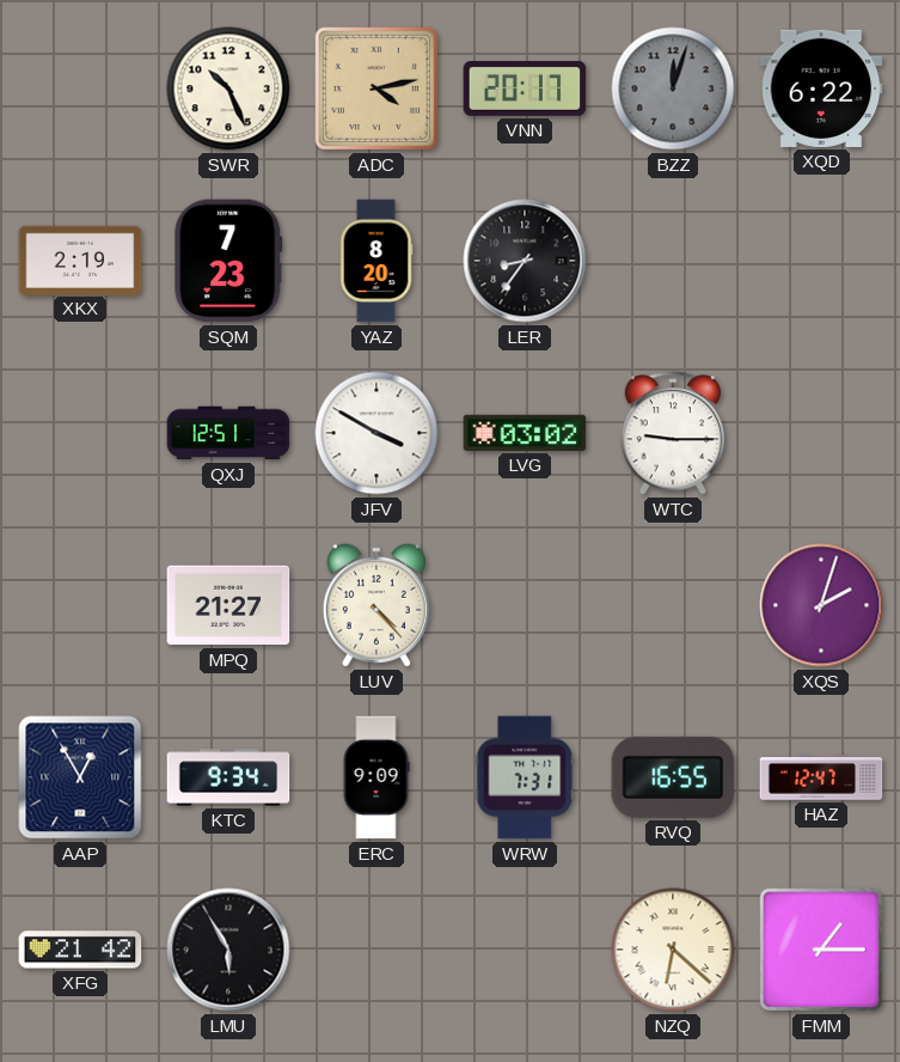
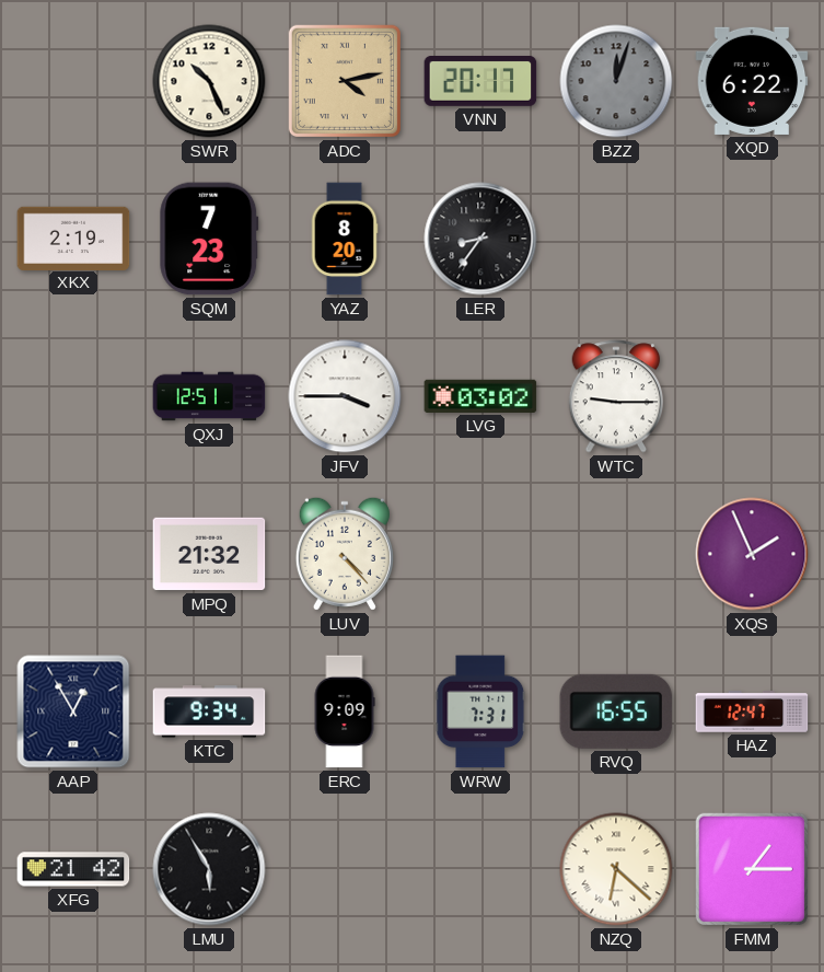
JFV: 3:50 -> 3:45
MPQ: 21:27 -> 21:32
XQS: 2:03 -> 1:56
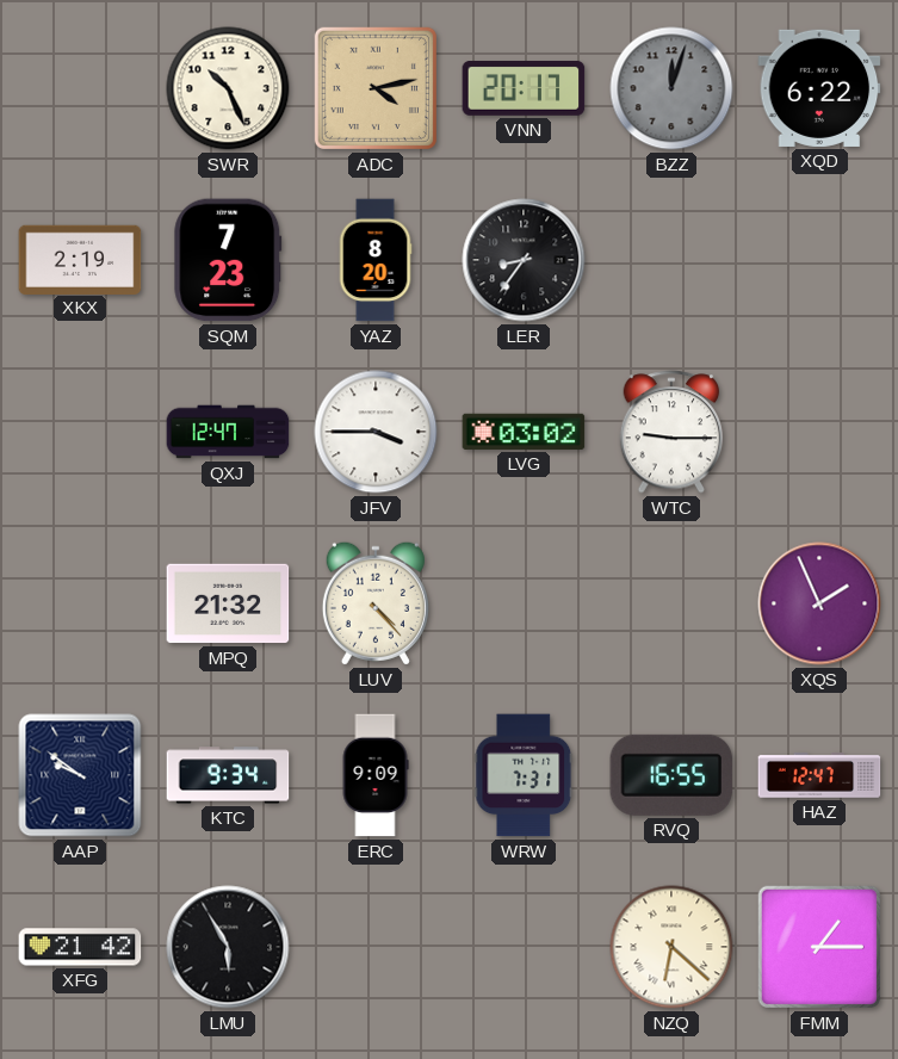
QXJ: 12:51 -> 12:47
AAP: 12:55 -> 9:51
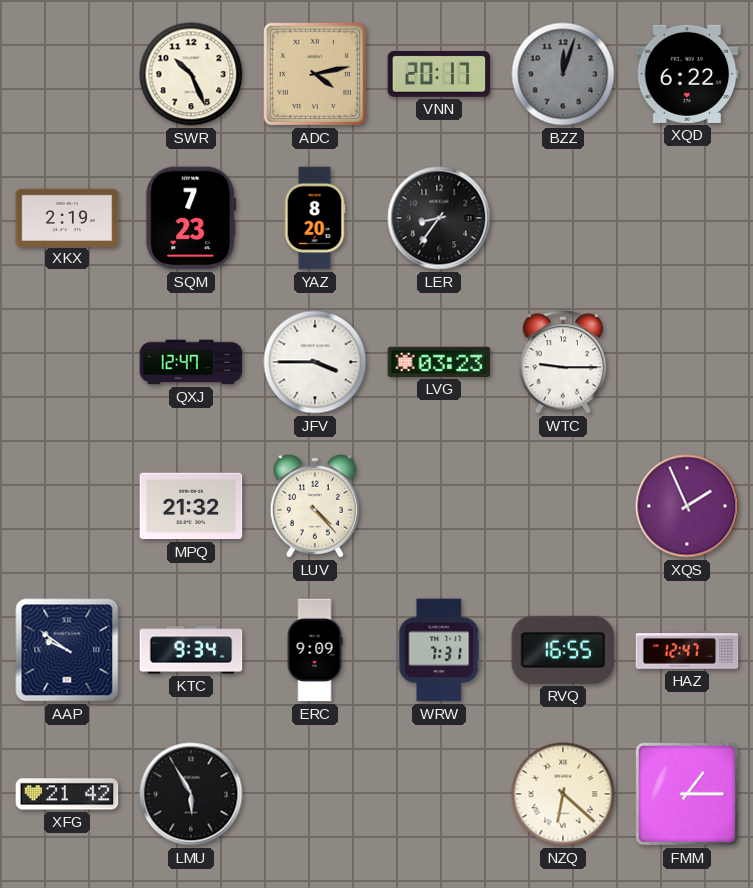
LVG: 03:02 -> 03:23
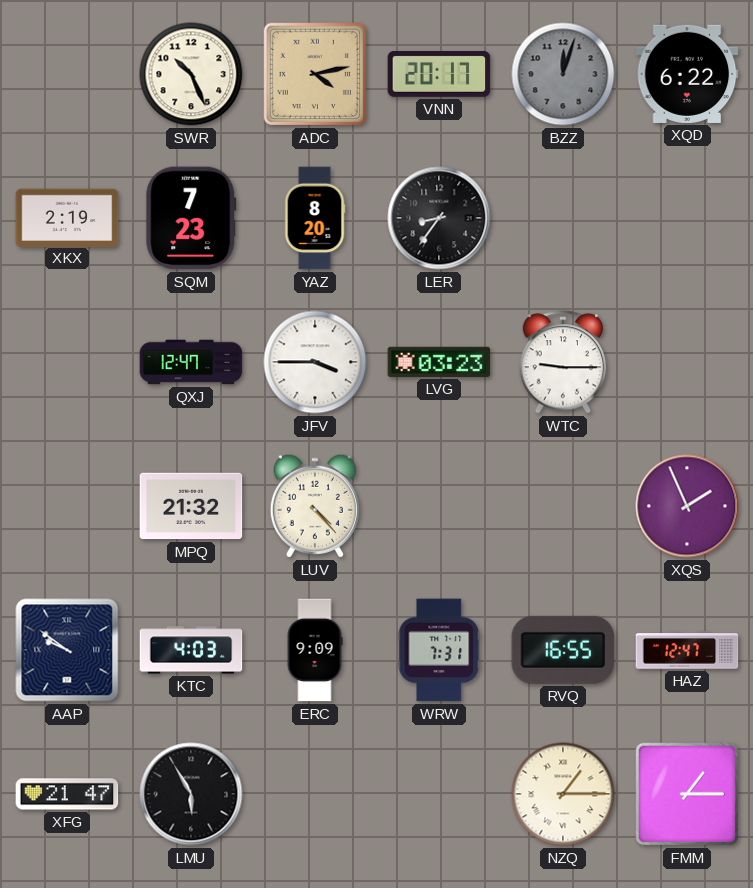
KTC: 9:34 -> 4:03
XFG: 21:42 -> 21:47
NZQ: 6:22 -> 1:15
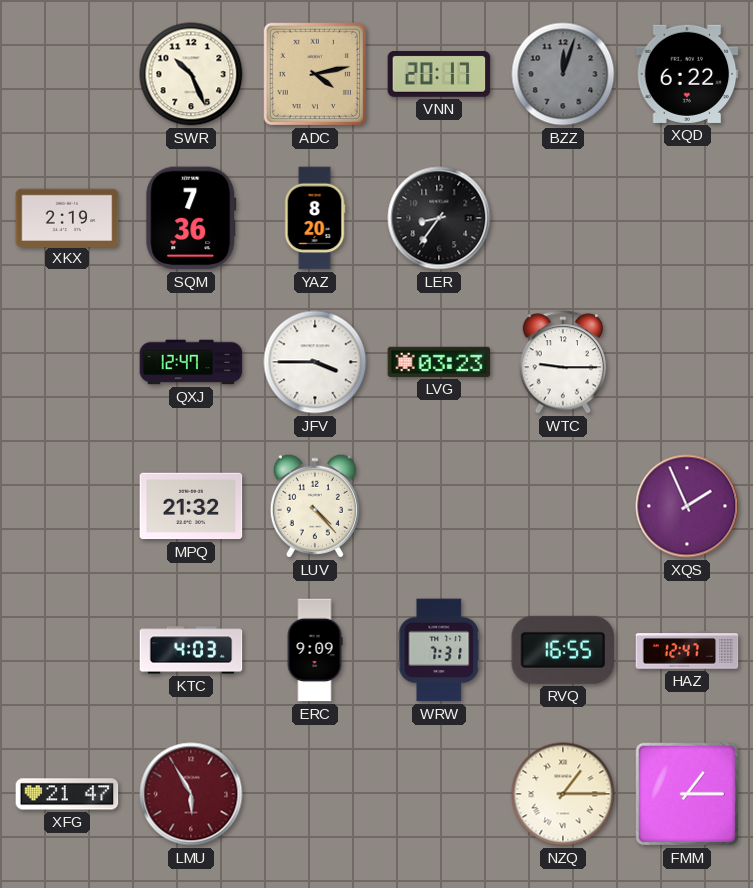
SQM: 7:23 -> 7:36
AAP: 9:51 -> none
LMU dial: black -> burgundy
